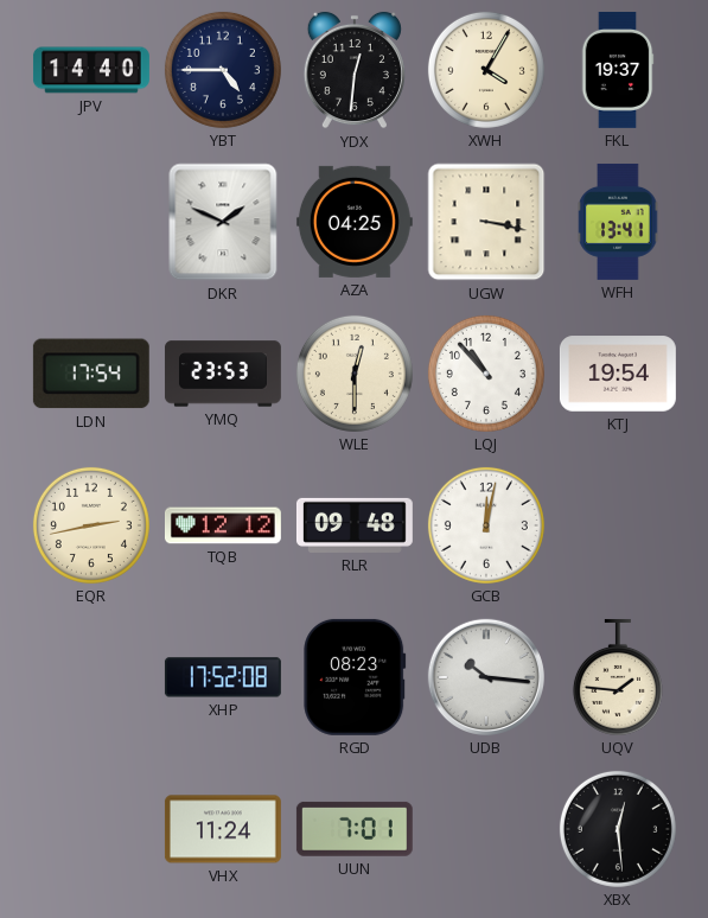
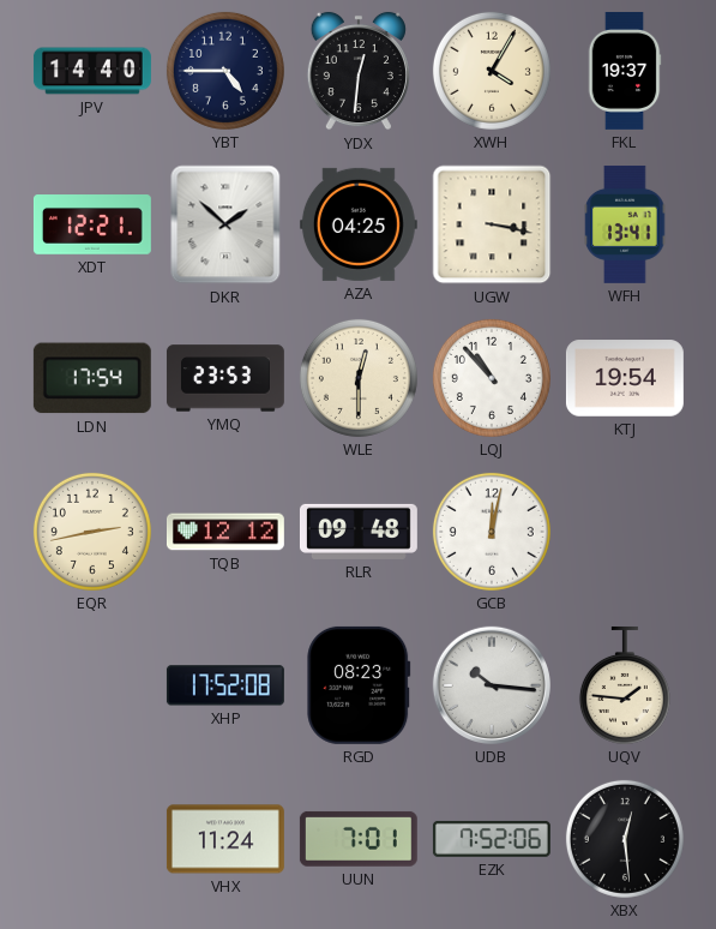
XDT: none -> 12:21
DKR: 1:49 -> 1:52
EZK: none -> 7:52
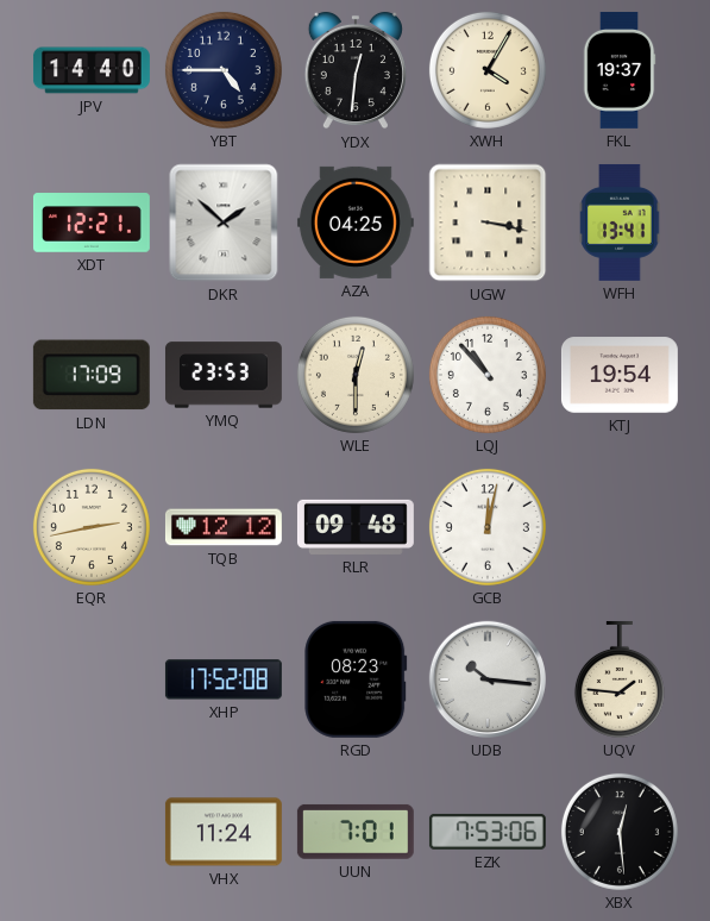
LDN: 17:54 -> 17:09
EZK: 7:52 -> 7:53
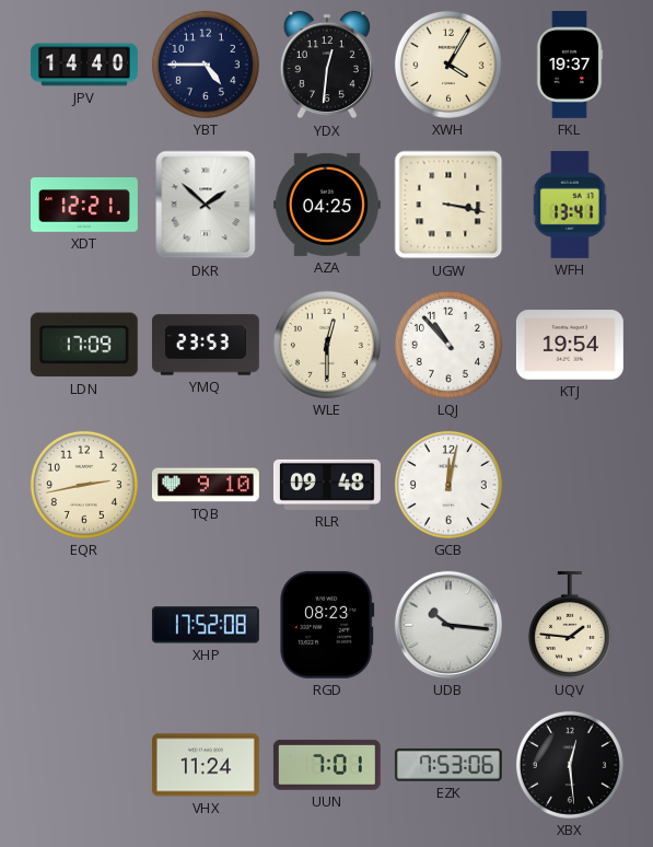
TQB: 12:12 -> 9:10
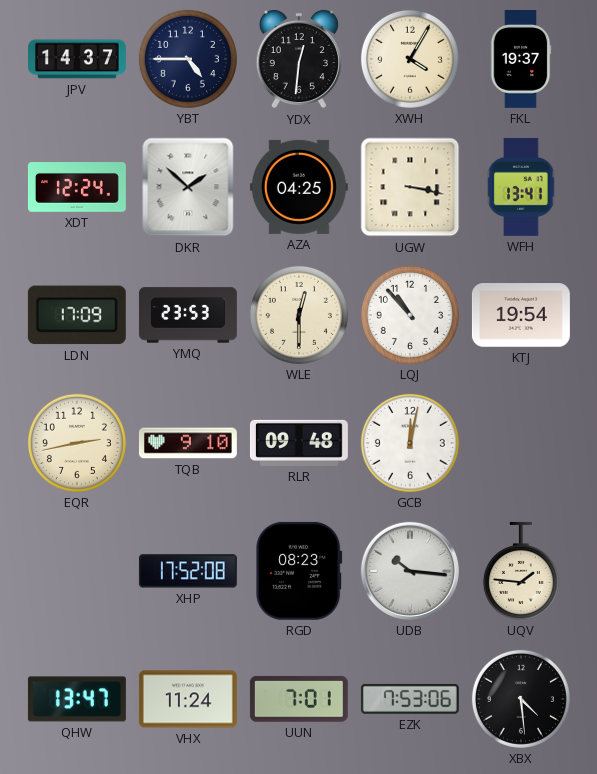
JPV: 14:40 -> 14:37
XDT: 12:21 -> 12:24
QHW: none -> 13:47
XBX: 12:29 -> 4:29
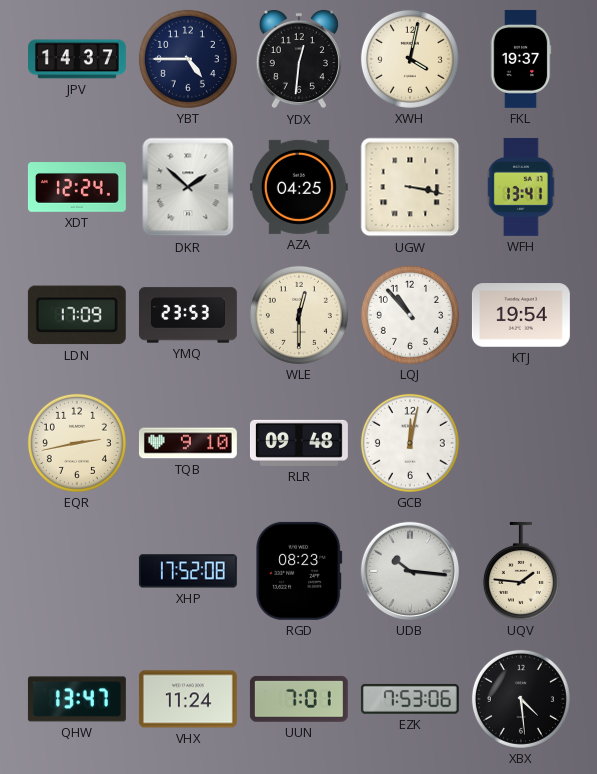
XWH: 4:05 -> 4:02
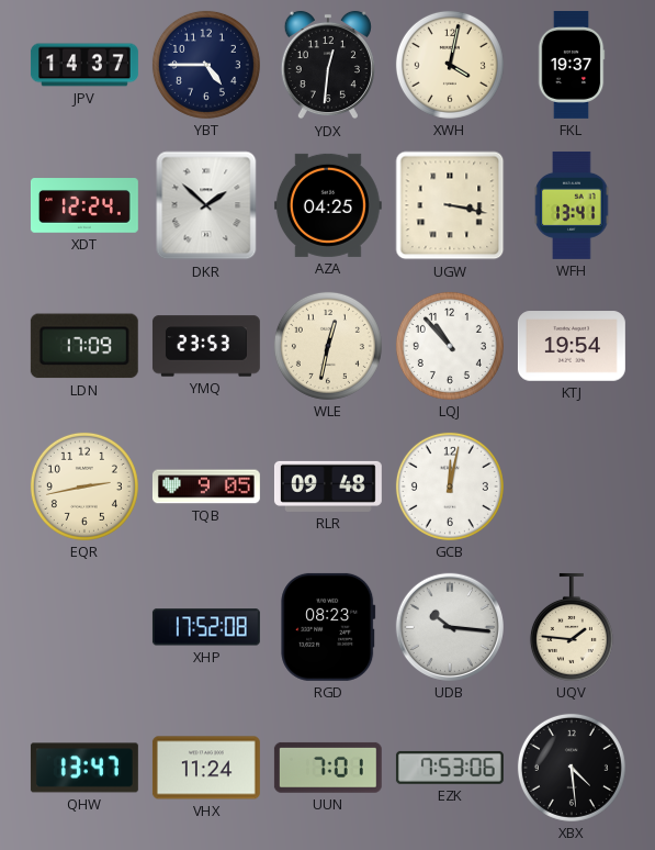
WLE: 12:30 -> 12:32
TQB: 9:10 -> 9:05
